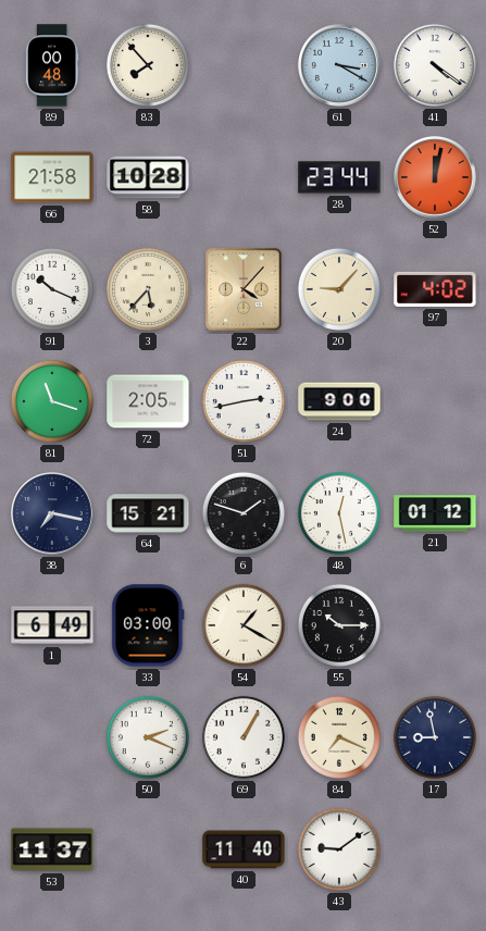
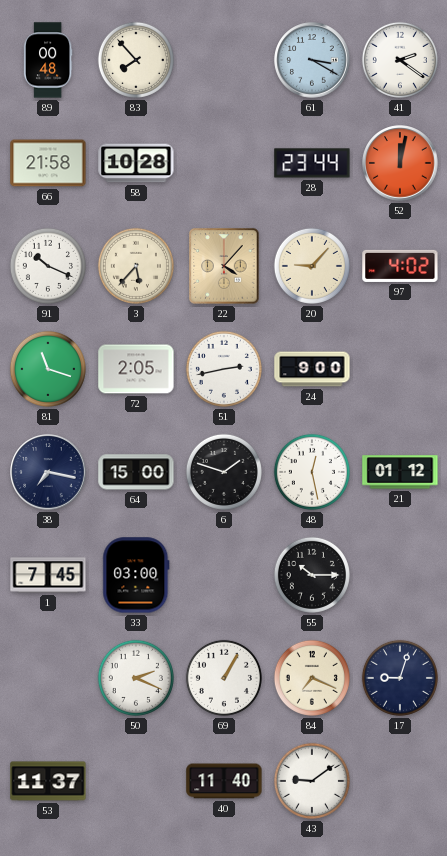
41: 4:21 -> 2:21
64: 15:21 -> 15:00
1: 6:49 -> 7:45
54: 1:20 -> none
17: 8:58 -> 9:03
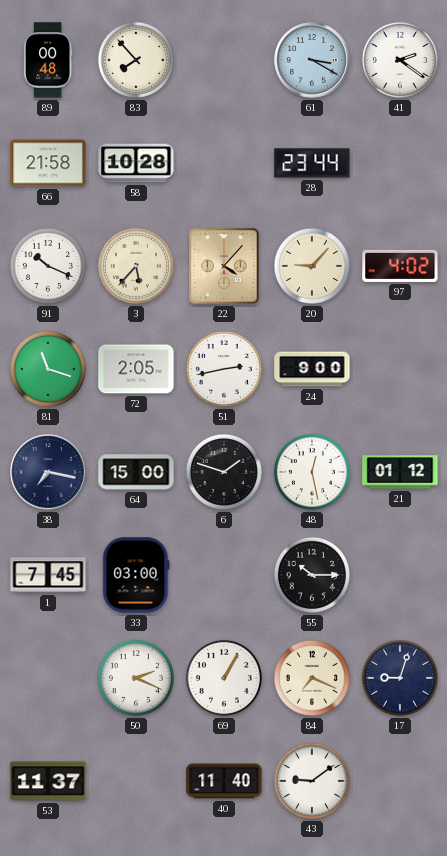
52: 12:02 -> none
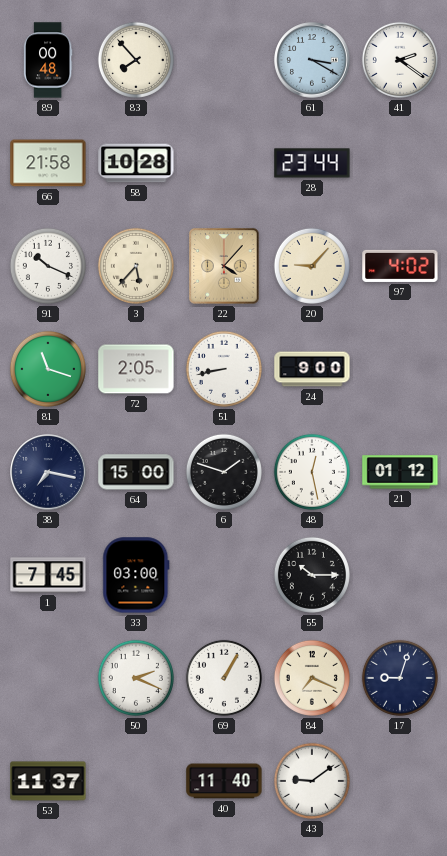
51: 2:43 -> 8:43
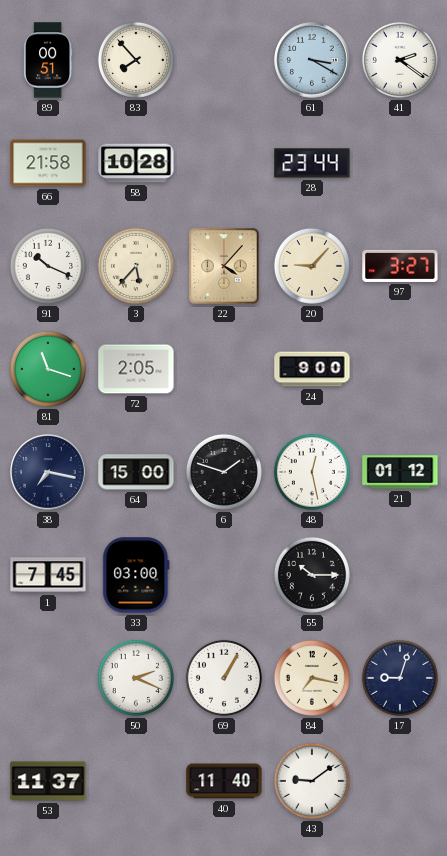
89: 00:48 -> 00:51
97: 4:02 -> 3:27
51: 8:43 -> none
84: 7:19 -> 7:17
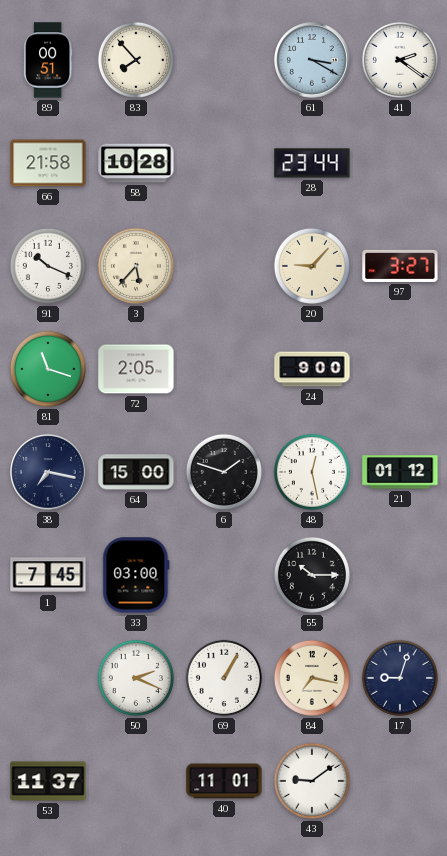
22: 4:07 -> none
40: 11:40 -> 11:01
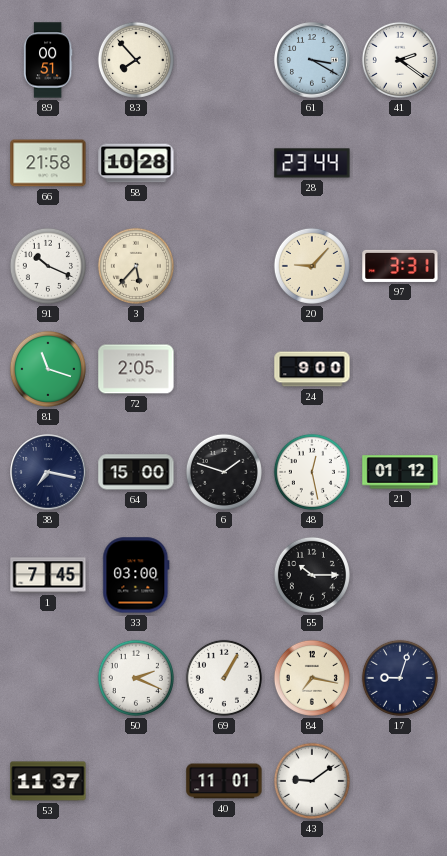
97: 3:27 -> 3:31
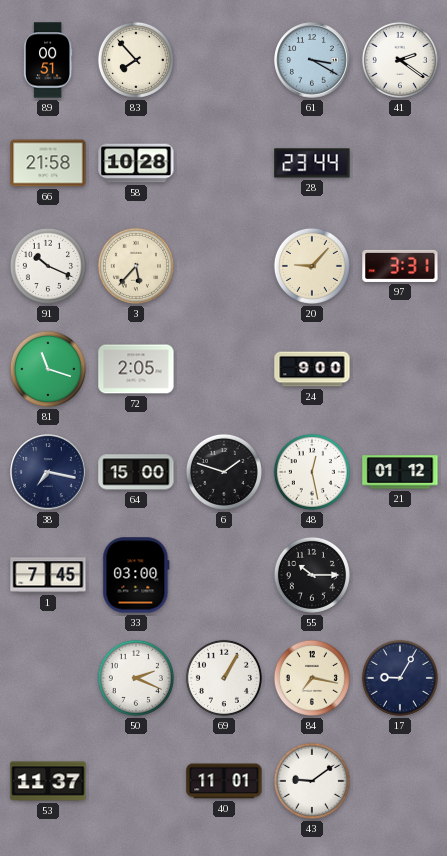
17: 9:03 -> 9:05
